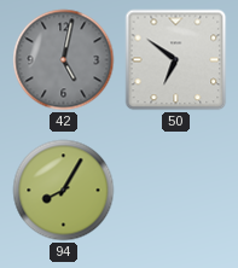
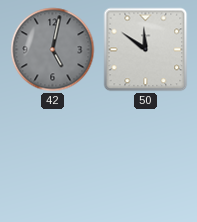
50: 6:51 -> 11:51
94: 8:05 -> none
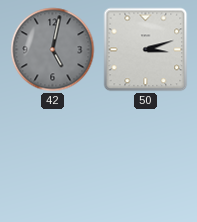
50: 11:51 -> 3:12
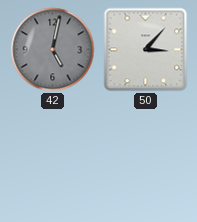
50: 3:12 -> 3:07
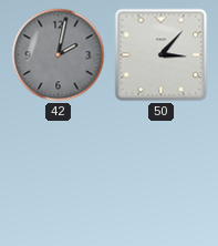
42: 5:02 -> 2:02
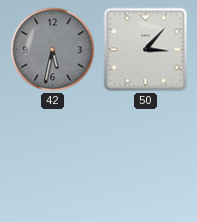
42: 2:02 -> 5:32
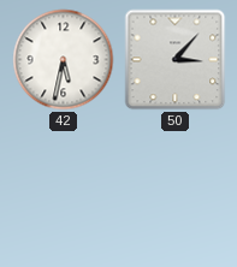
42 dial: grey -> white
